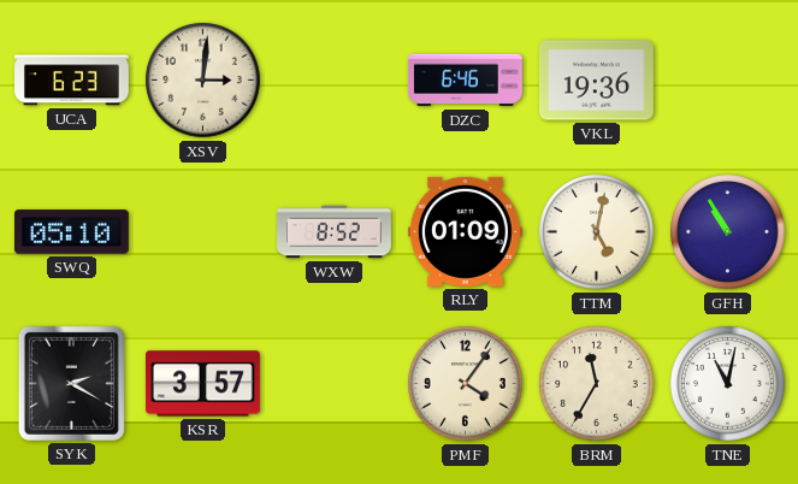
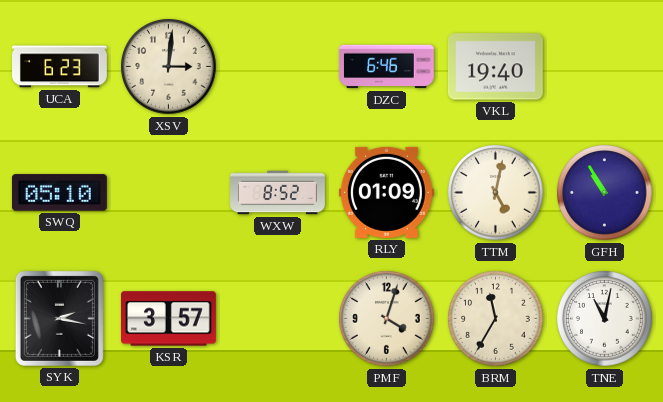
VKL: 19:36 -> 19:40
SYK: 2:20 -> 2:17
PMF: 4:06 -> 4:03
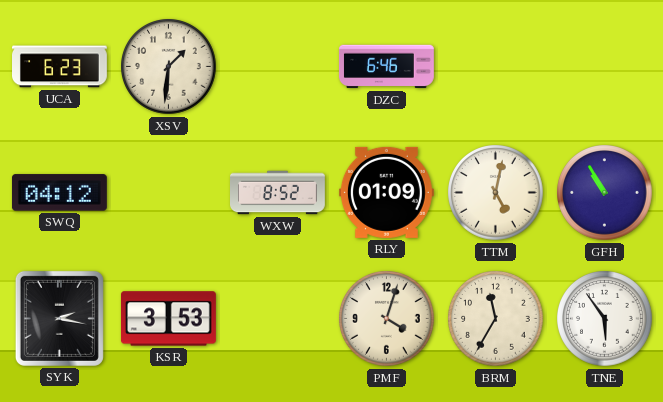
XSV: 3:01 -> 1:31
VKL: 19:40 -> none
SWQ: 05:10 -> 04:12
KSR: 3:57 -> 3:53
TNE: 11:02 -> 5:54
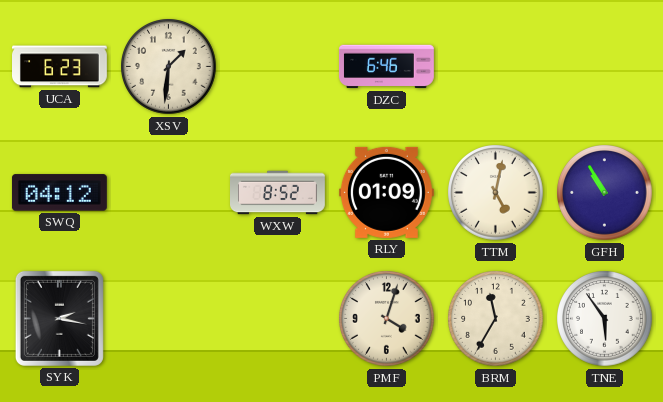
KSR: 3:53 -> none
